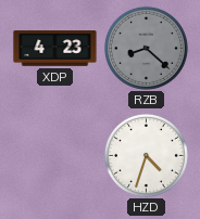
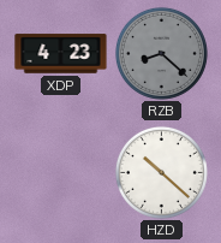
HZD: 4:33 -> 10:22
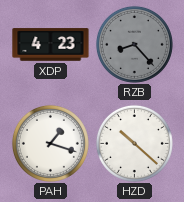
RZB: 8:22 -> 8:23
PAH: none -> 1:18
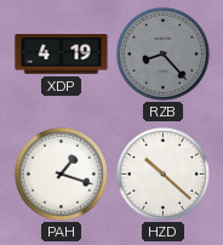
XDP: 4:23 -> 4:19
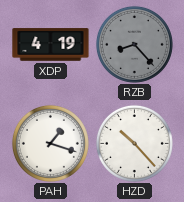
HZD: 10:22 -> 10:23
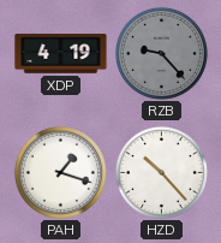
RZB: 8:23 -> 9:23
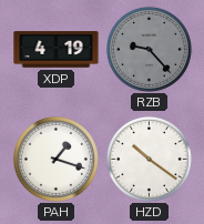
HZD: 10:23 -> 10:21
